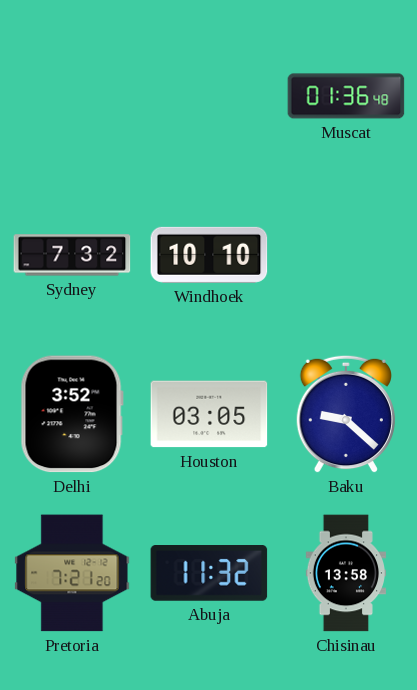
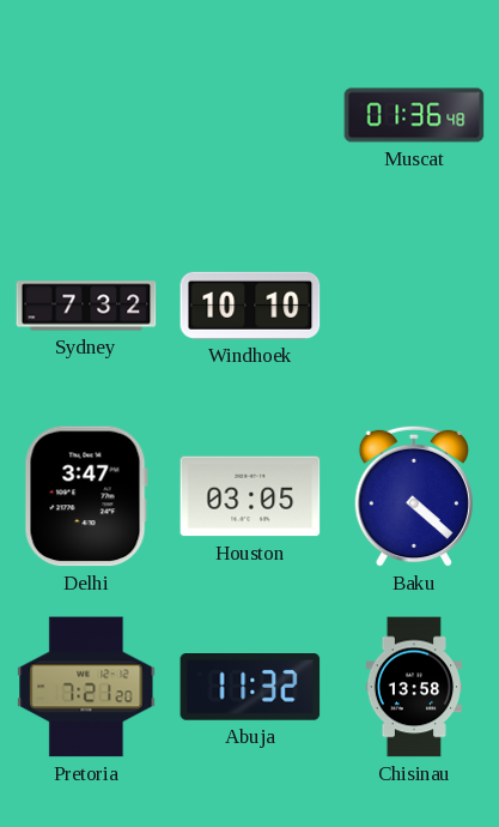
Delhi: 3:52 -> 3:47
Baku: 9:22 -> 4:22
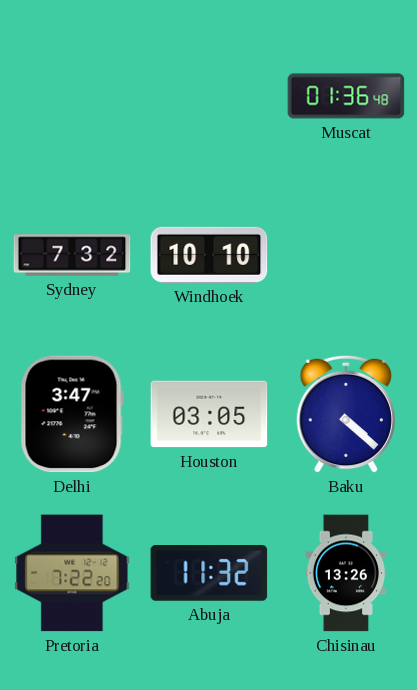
Pretoria: 7:21 -> 7:22
Chisinau: 13:58 -> 13:26
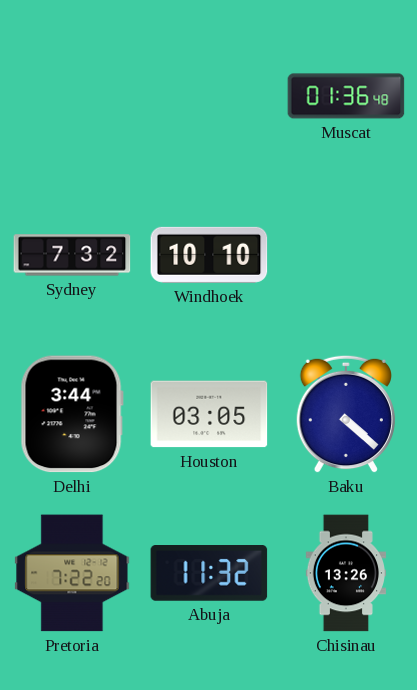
Delhi: 3:47 -> 3:44
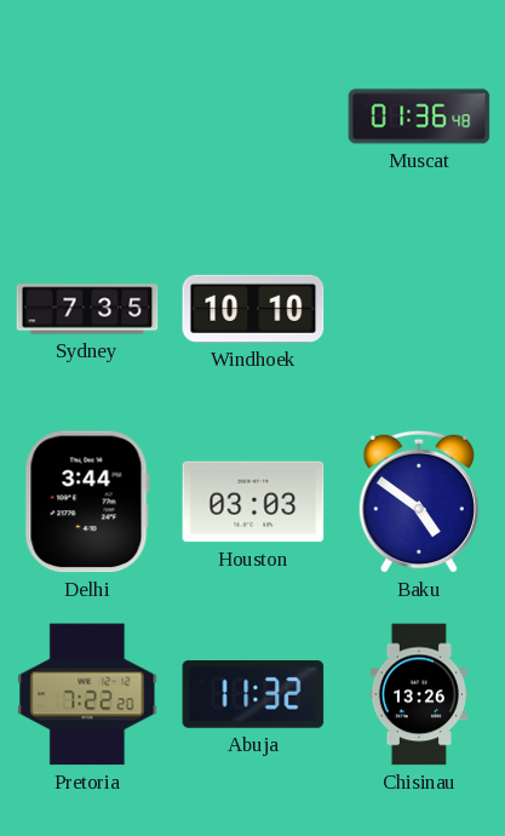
Sydney: 7:32 -> 7:35
Houston: 03:05 -> 03:03
Baku: 4:22 -> 4:51
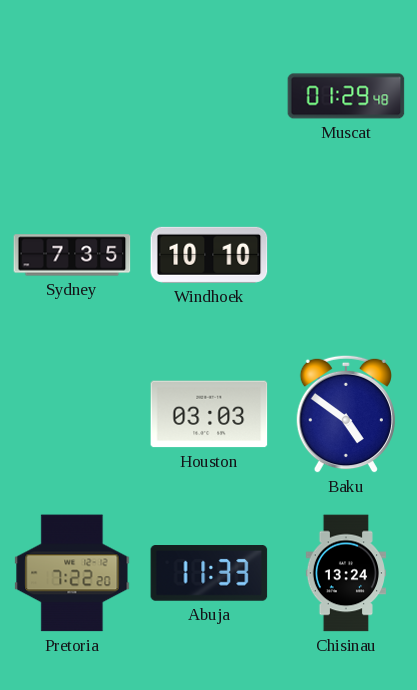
Muscat: 01:36 -> 01:29
Delhi: 3:44 -> none
Abuja: 11:32 -> 11:33
Chisinau: 13:26 -> 13:24
